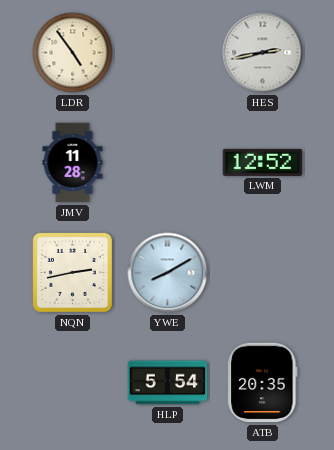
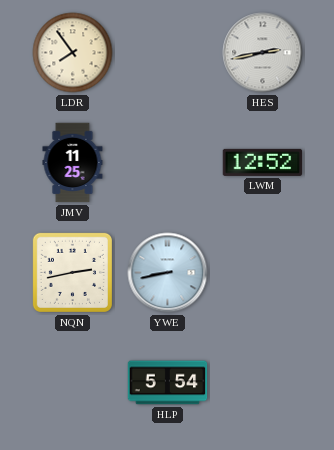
LDR: 4:54 -> 7:54
JMV: 11:28 -> 11:25
YWE: 8:10 -> 8:43
ATB: 20:35 -> none
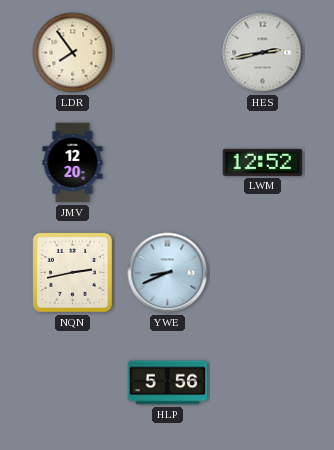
JMV: 11:25 -> 12:20
YWE: 8:43 -> 8:41
HLP: 5:54 -> 5:56
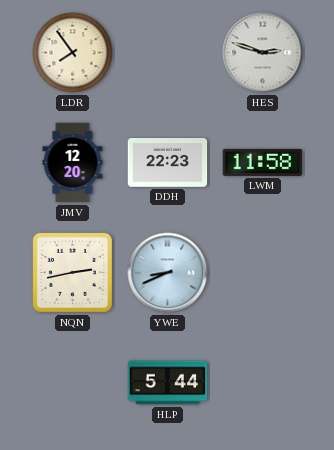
HES: 2:43 -> 2:48
DDH: none -> 22:23
LWM: 12:52 -> 11:58
HLP: 5:56 -> 5:44
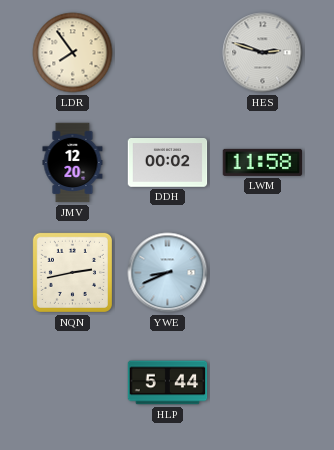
DDH: 22:23 -> 00:02
